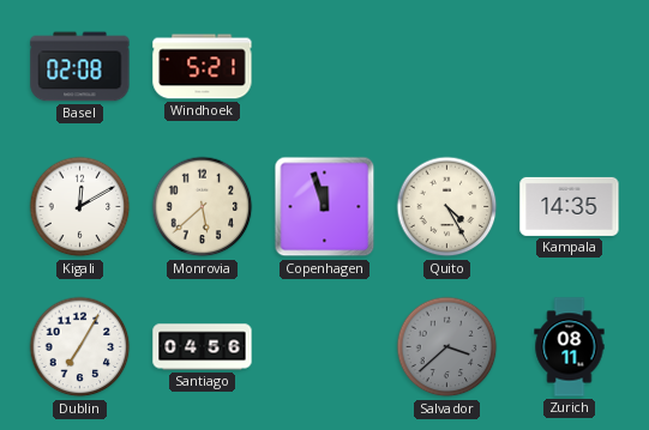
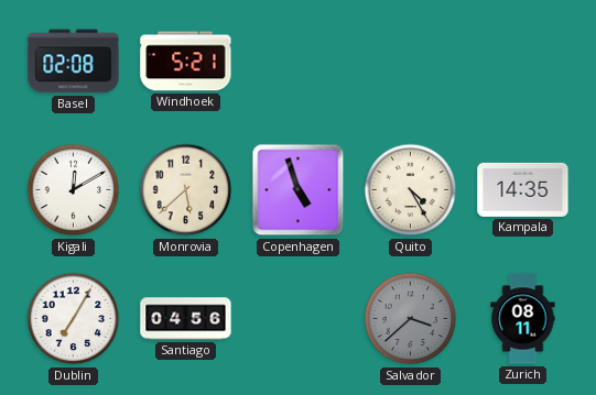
Copenhagen: 11:57 -> 4:57
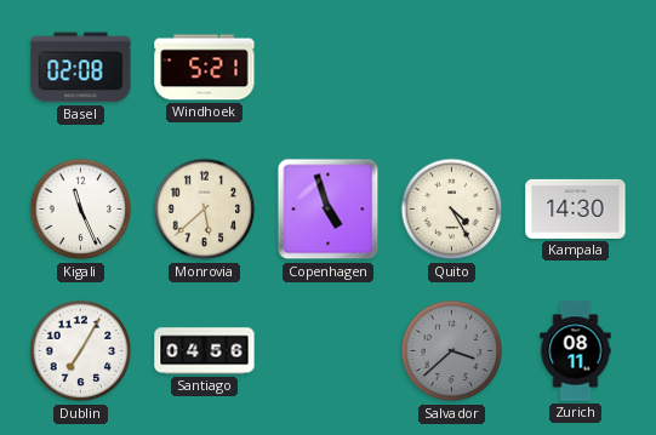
Kigali: 12:10 -> 11:26
Kampala: 14:35 -> 14:30
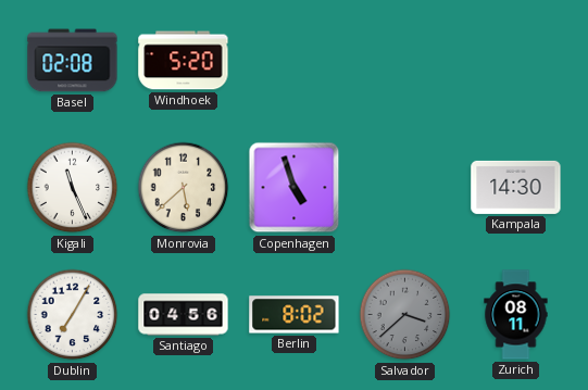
Windhoek: 5:21 -> 5:20
Quito: 4:25 -> none
Berlin: none -> 8:02
